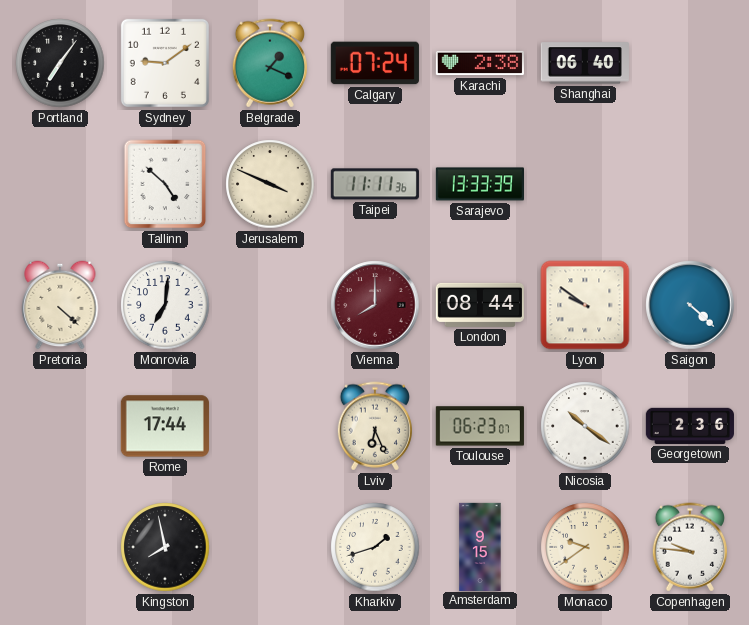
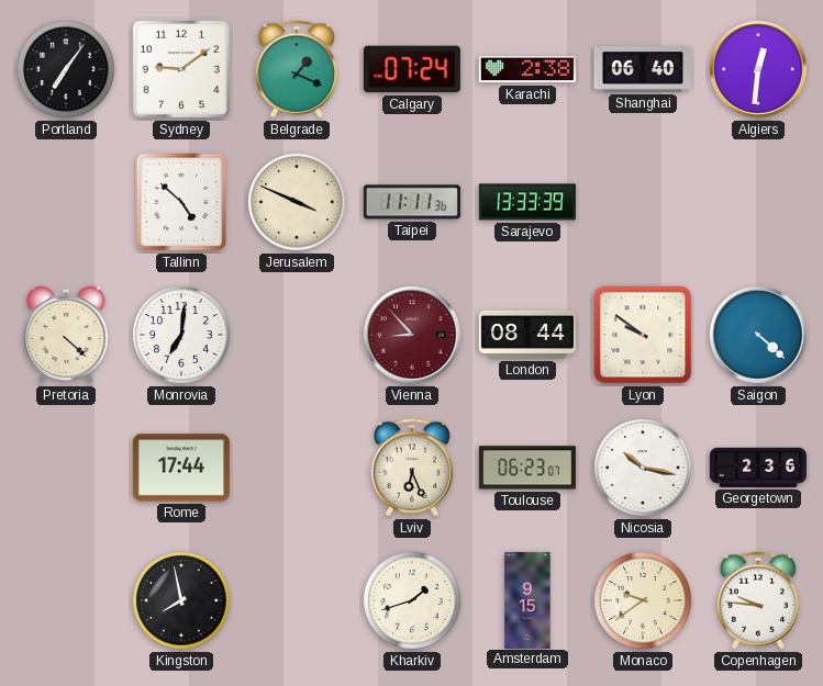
Algiers: none -> 12:31
Vienna: 8:00 -> 8:53
Nicosia: 10:21 -> 10:17
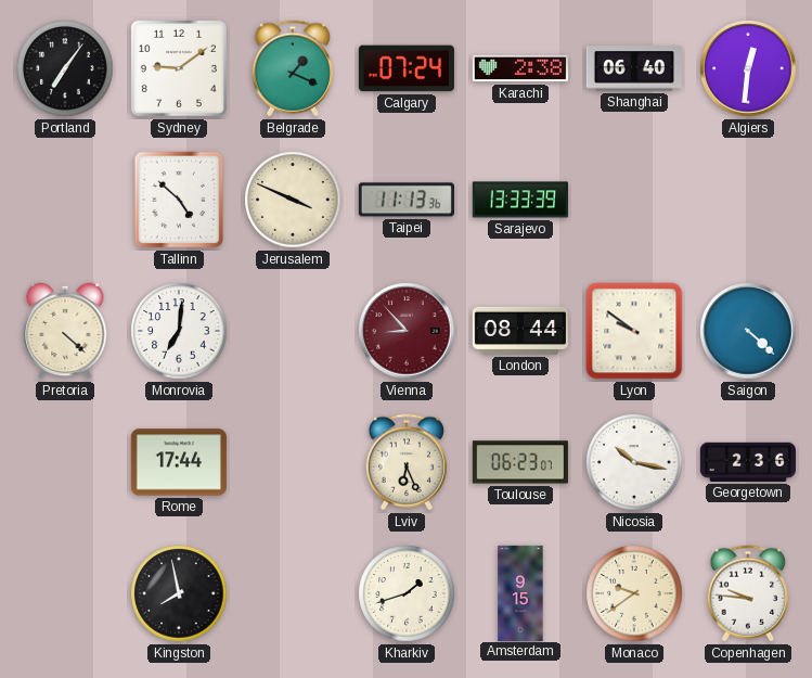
Taipei: 11:11 -> 11:13
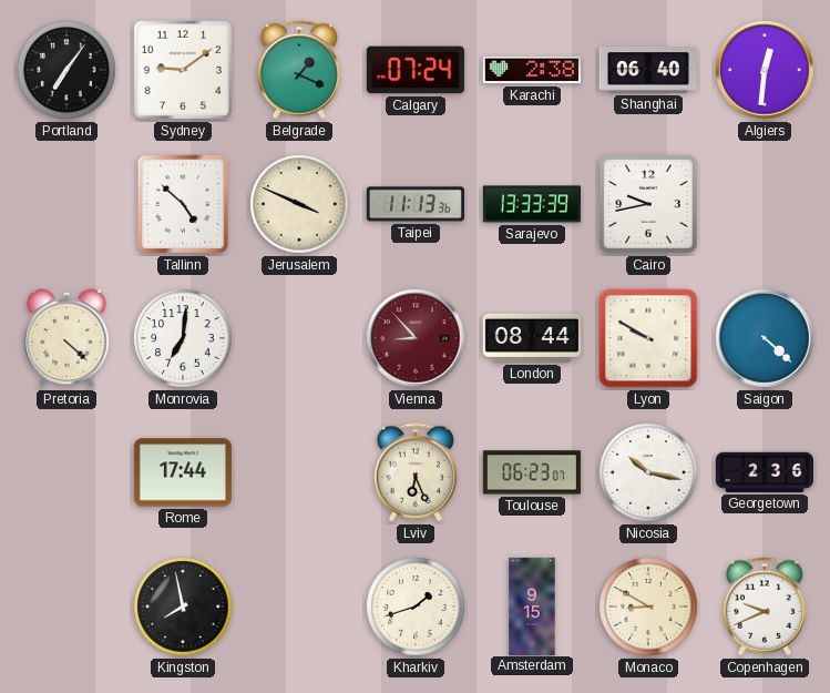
Cairo: none -> 9:43
Lyon: 9:51 -> 9:50
Monaco: 9:39 -> 8:50
Copenhagen: 9:46 -> 9:41
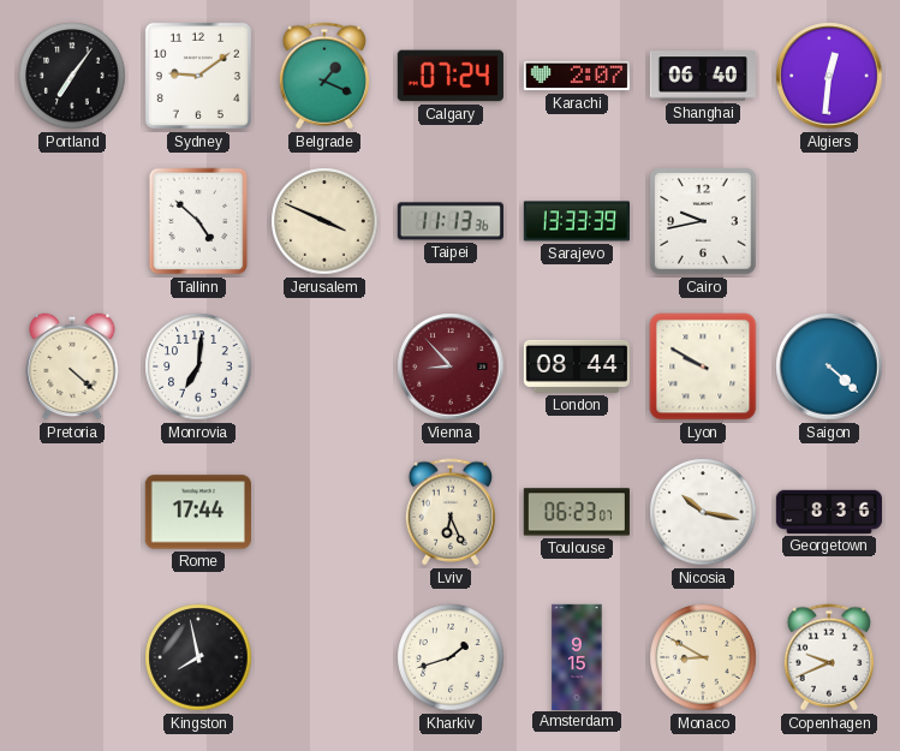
Karachi: 2:38 -> 2:07
Georgetown: 2:36 -> 8:36
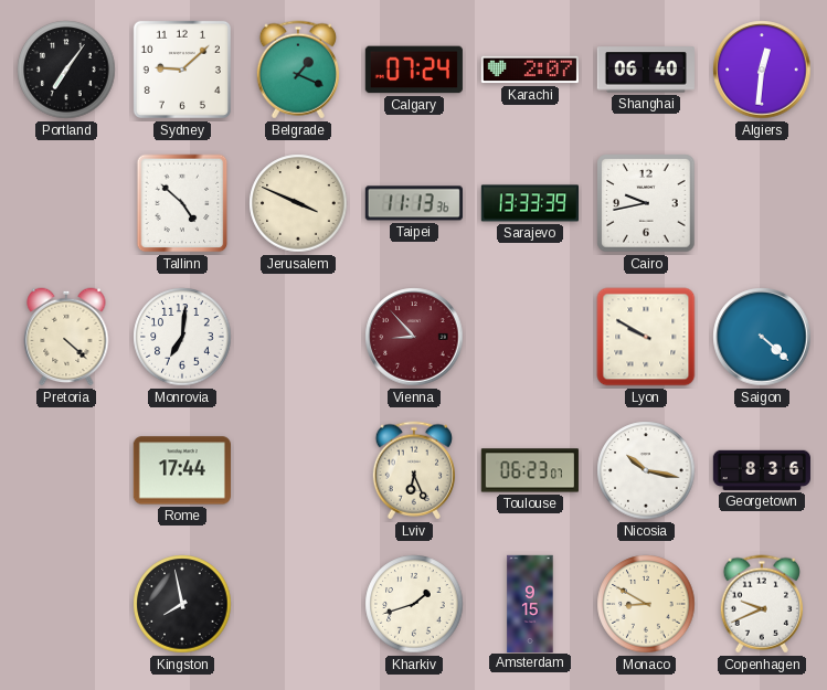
Sydney: 9:09 -> 9:08
London: 08:44 -> none
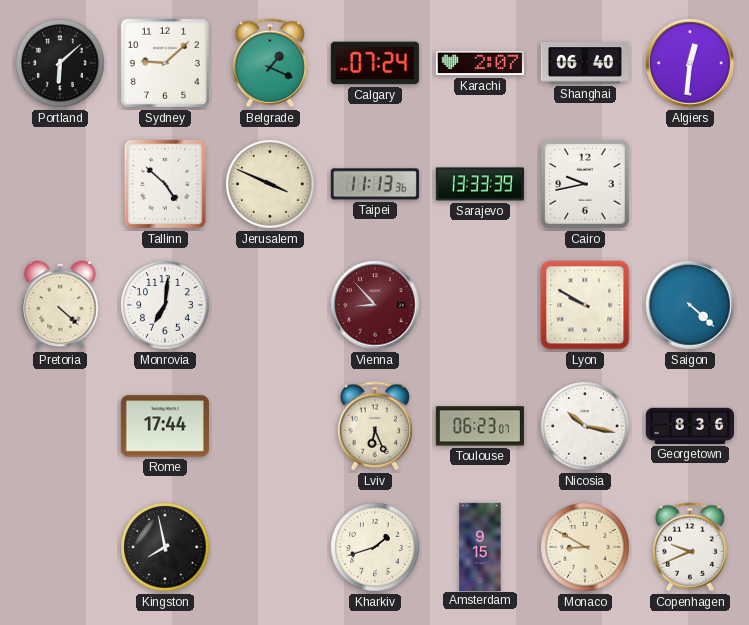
Portland: 7:06 -> 6:08
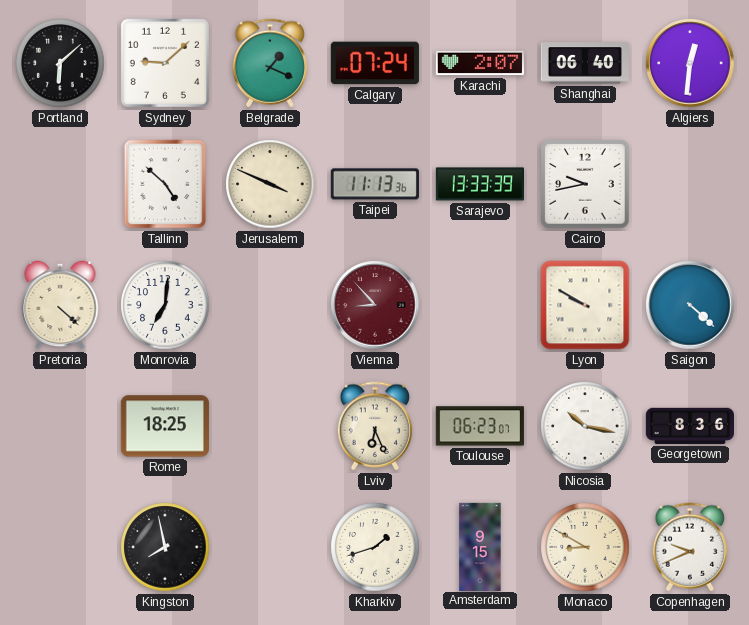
Rome: 17:44 -> 18:25
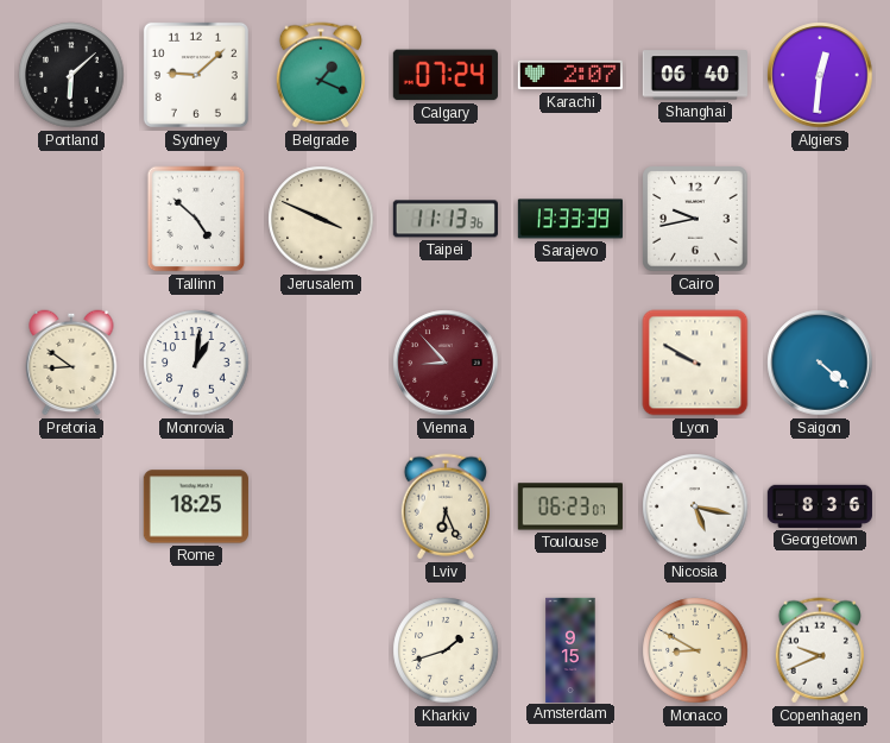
Pretoria: 4:22 -> 8:51
Monrovia: 7:01 -> 1:01
Nicosia: 10:17 -> 5:17
Kingston: 7:58 -> none
